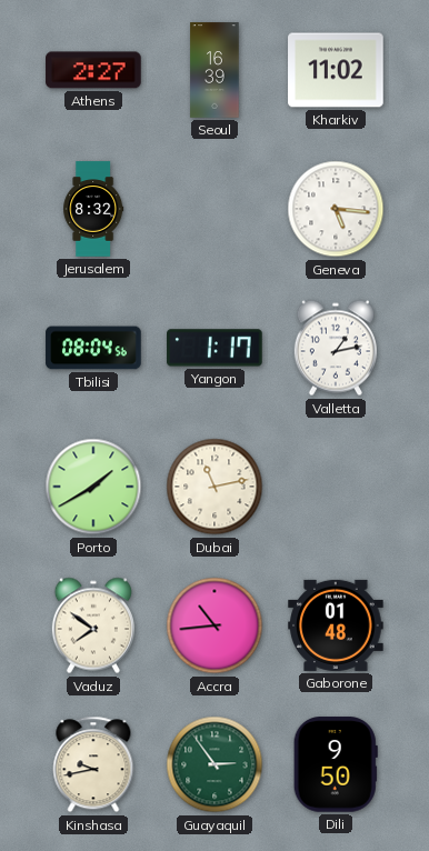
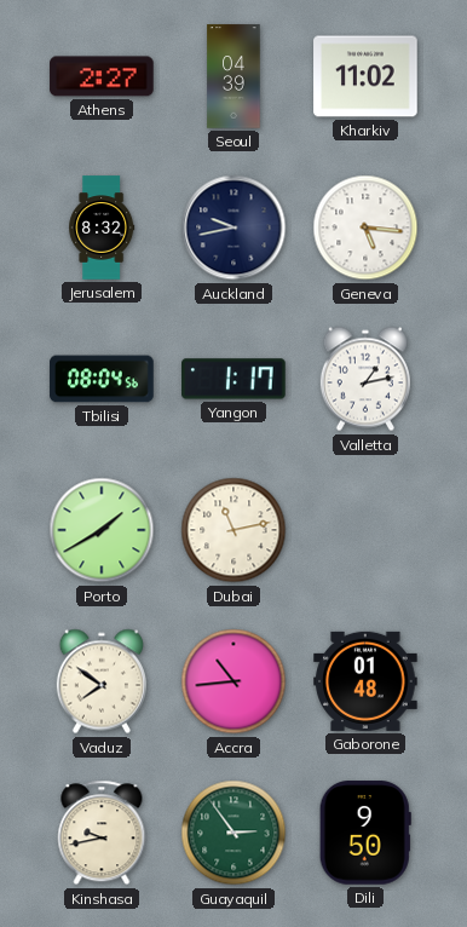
Seoul: 16:39 -> 04:39
Auckland: none -> 9:43
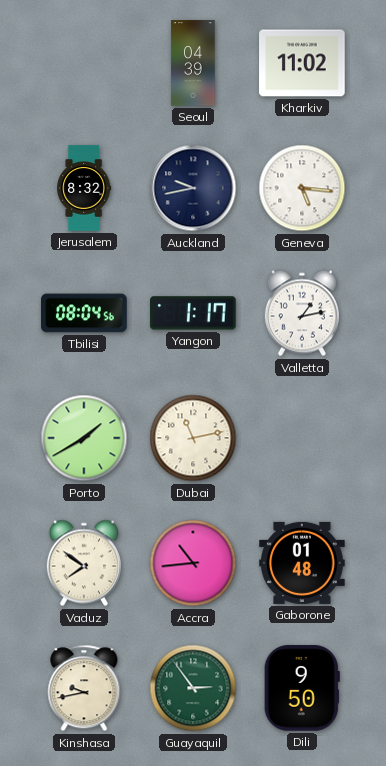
Athens: 2:27 -> none
